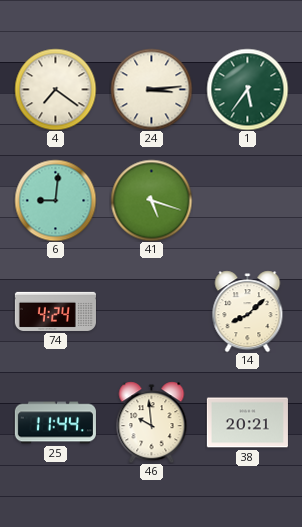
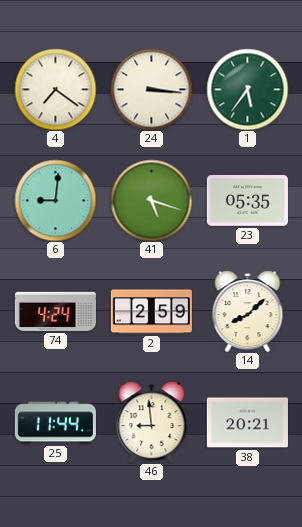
24: 3:14 -> 3:16
23: none -> 05:35
2: none -> 2:59
46: 9:59 -> 8:59
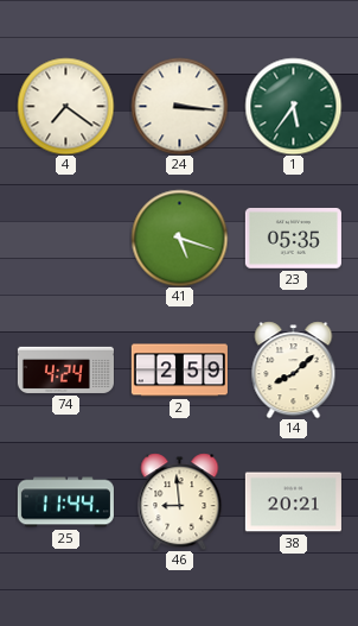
6: 9:01 -> none
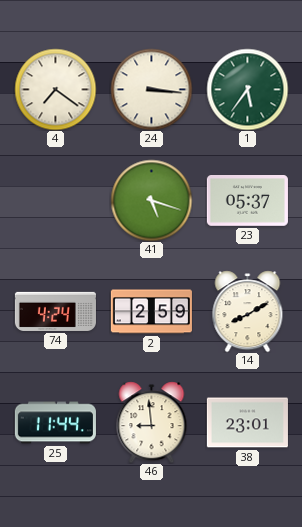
23: 05:35 -> 05:37
14: 8:08 -> 8:10
38: 20:21 -> 23:01
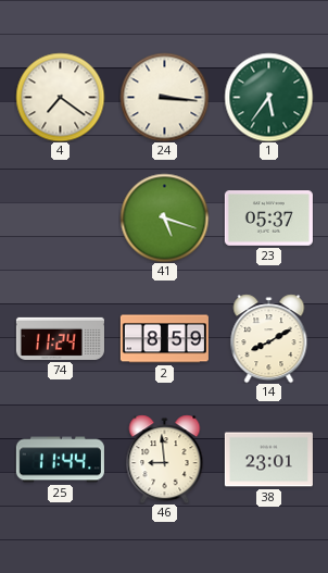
74: 4:24 -> 11:24
2: 2:59 -> 8:59
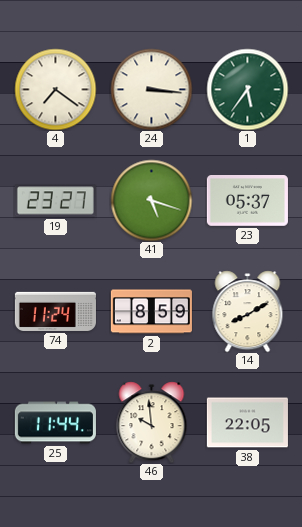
19: none -> 23:27
46: 8:59 -> 9:59
38: 23:01 -> 22:05
